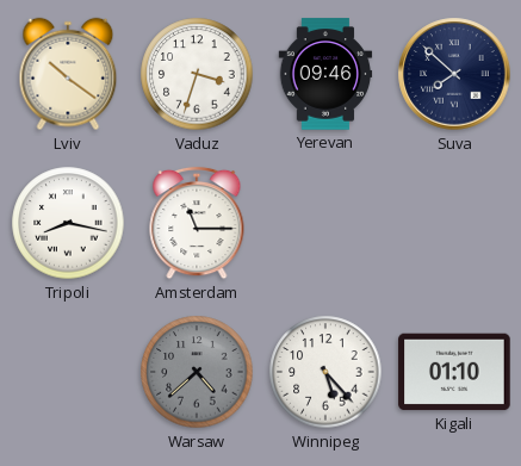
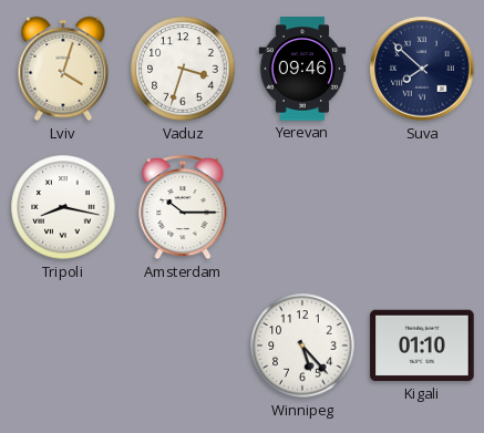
Lviv: 10:21 -> 4:03
Amsterdam: 11:15 -> 10:15
Warsaw: 4:38 -> none
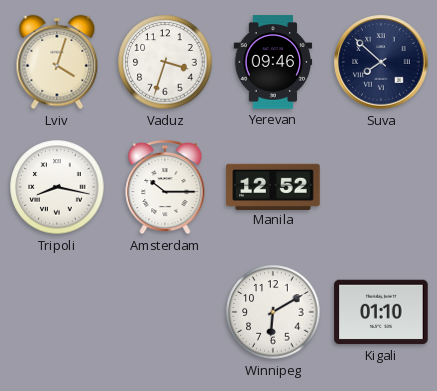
Manila: none -> 12:52
Winnipeg: 5:23 -> 6:10
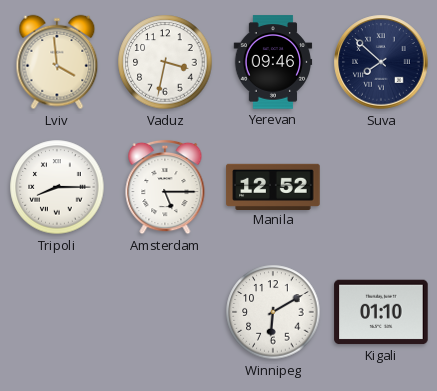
Lviv: 4:03 -> 3:59
Vaduz: 3:33 -> 3:32
Tripoli: 8:17 -> 8:15
Amsterdam: 10:15 -> 5:15
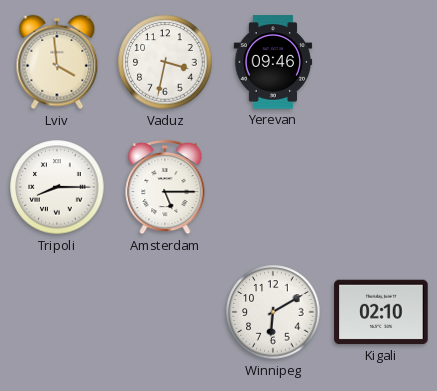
Suva: 7:52 -> none
Manila: 12:52 -> none
Kigali: 01:10 -> 02:10
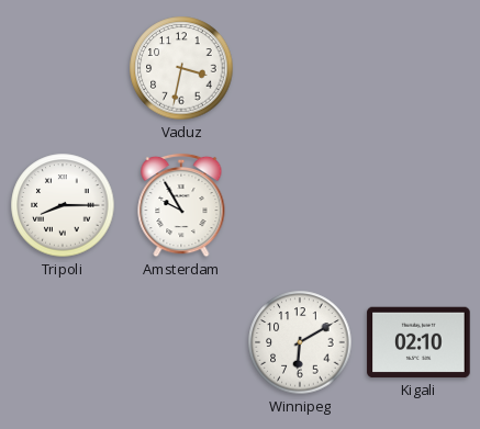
Lviv: 3:59 -> none
Yerevan: 09:46 -> none
Amsterdam: 5:15 -> 9:55
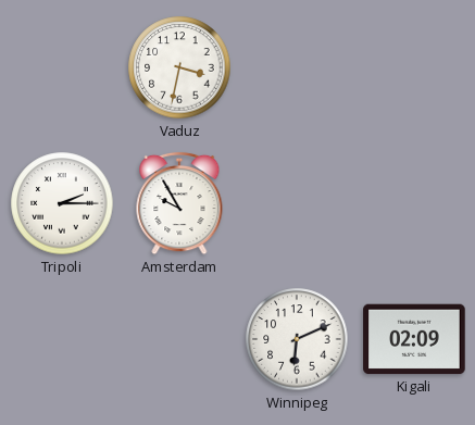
Tripoli: 8:15 -> 2:15
Winnipeg: 6:10 -> 6:11
Kigali: 02:10 -> 02:09
